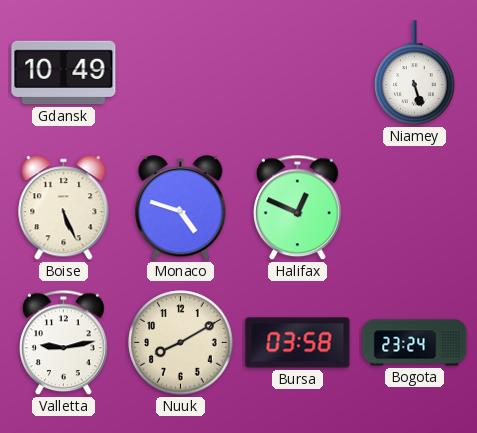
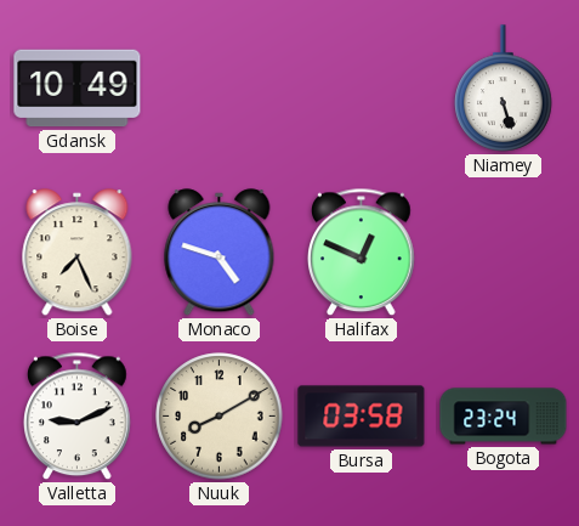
Boise: 5:26 -> 7:26
Valletta: 9:13 -> 9:11
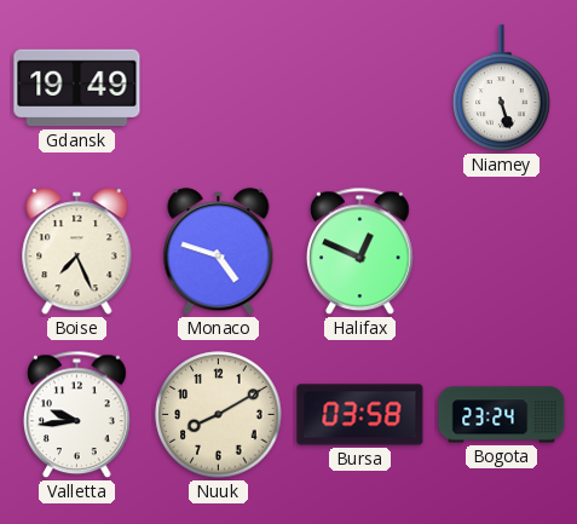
Gdansk: 10:49 -> 19:49
Valletta: 9:11 -> 9:44
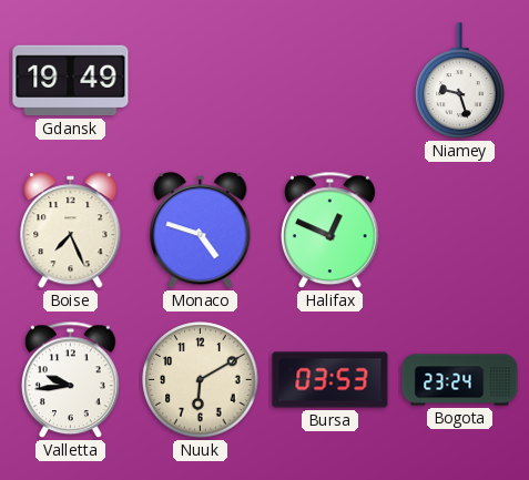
Niamey: 5:27 -> 9:27
Nuuk: 8:10 -> 6:10
Bursa: 03:58 -> 03:53
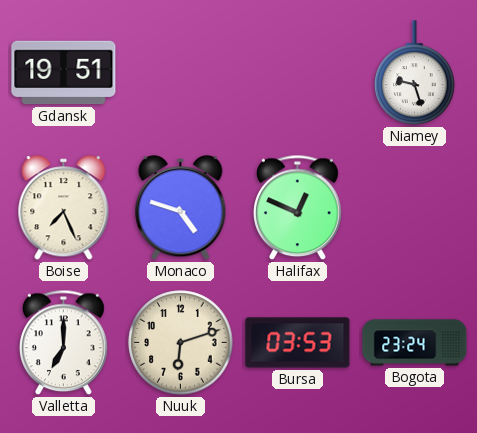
Gdansk: 19:49 -> 19:51
Valletta: 9:44 -> 7:00
Nuuk: 6:10 -> 6:12
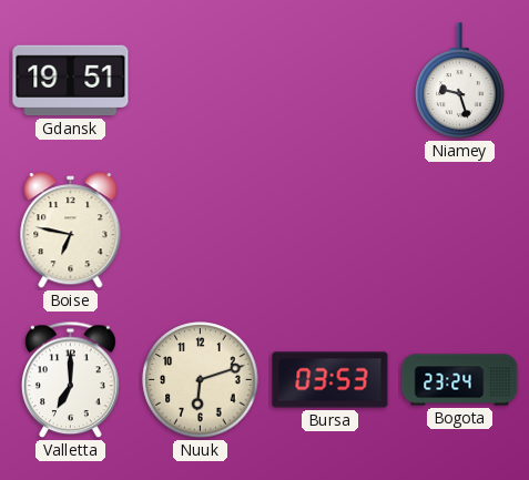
Boise: 7:26 -> 6:47
Monaco: 4:48 -> none
Halifax: 12:49 -> none
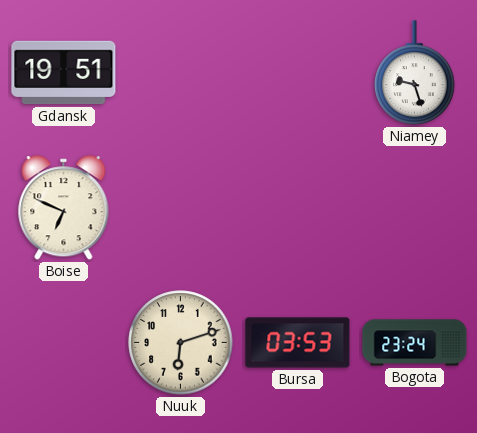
Boise: 6:47 -> 6:49
Valletta: 7:00 -> none
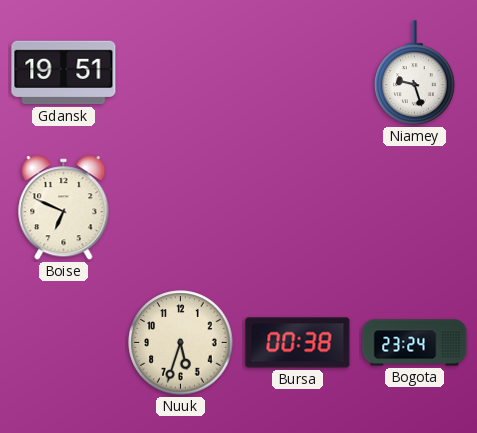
Nuuk: 6:12 -> 5:33
Bursa: 03:53 -> 00:38
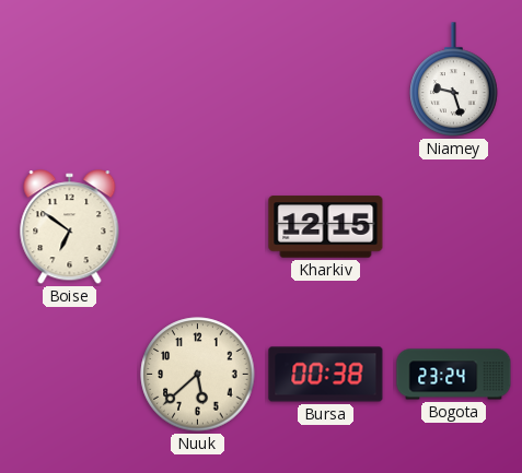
Gdansk: 19:51 -> none
Boise: 6:49 -> 6:51
Kharkiv: none -> 12:15
Nuuk: 5:33 -> 5:38
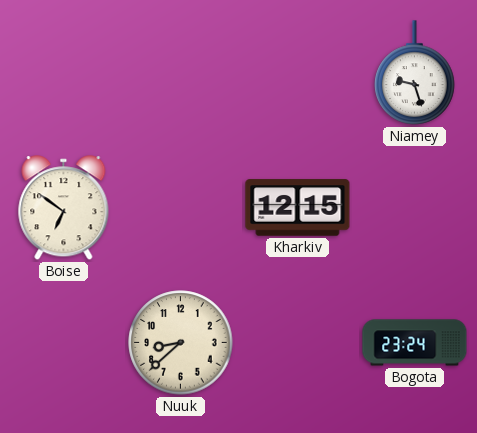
Nuuk: 5:38 -> 8:38
Bursa: 00:38 -> none
